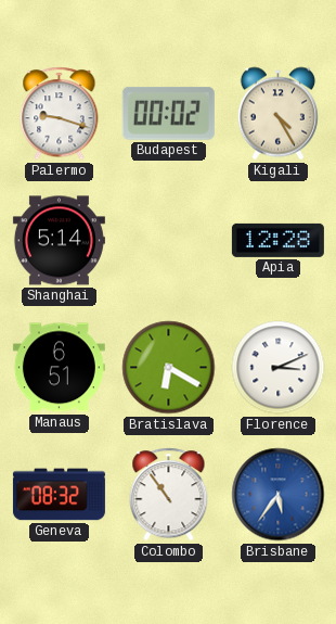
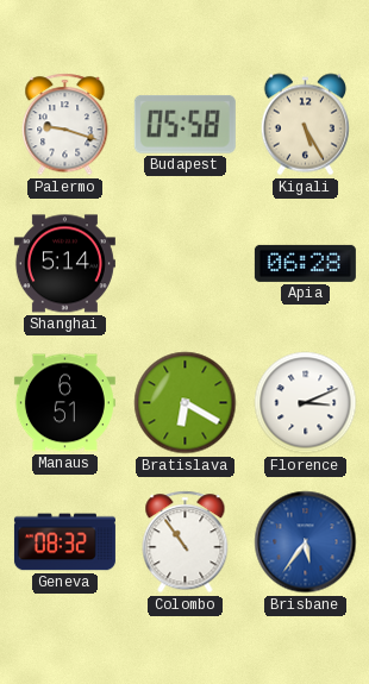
Budapest: 00:02 -> 05:58
Kigali: 4:25 -> 5:25
Apia: 12:28 -> 06:28
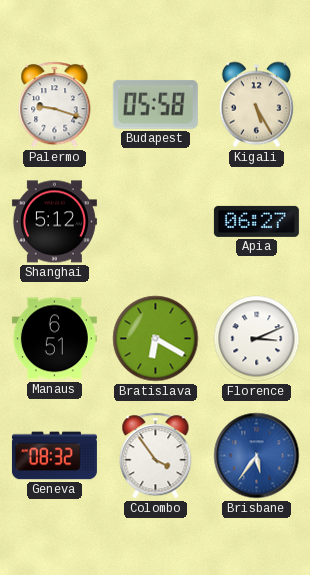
Shanghai: 5:14 -> 5:12
Apia: 06:28 -> 06:27
Colombo: 10:54 -> 3:54
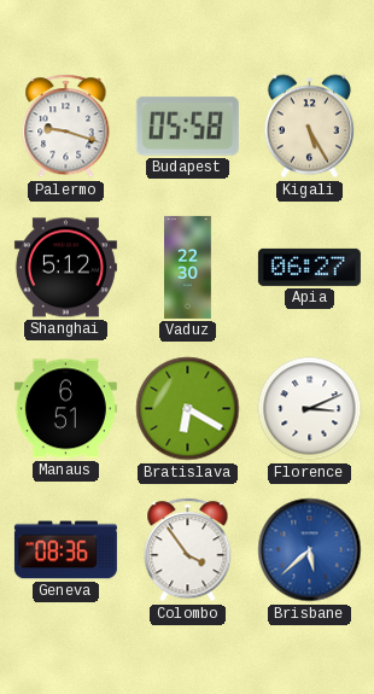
Vaduz: none -> 22:30
Geneva: 08:32 -> 08:36
Brisbane: 5:36 -> 5:38
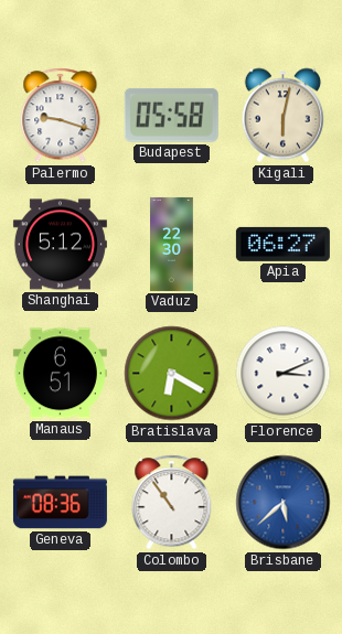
Kigali: 5:25 -> 6:02
Colombo: 3:54 -> 10:54
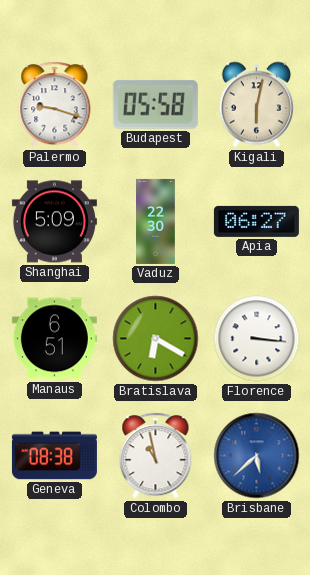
Shanghai: 5:12 -> 5:09
Florence: 3:11 -> 3:16
Geneva: 08:36 -> 08:38
Colombo: 10:54 -> 10:58
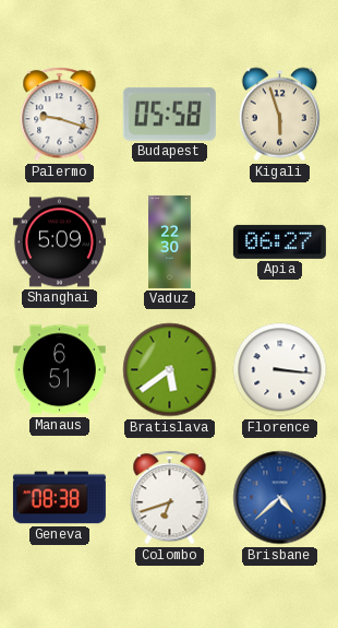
Kigali: 6:02 -> 5:57
Bratislava: 6:20 -> 5:39
Colombo: 10:58 -> 6:42
Brisbane: 5:38 -> 4:38
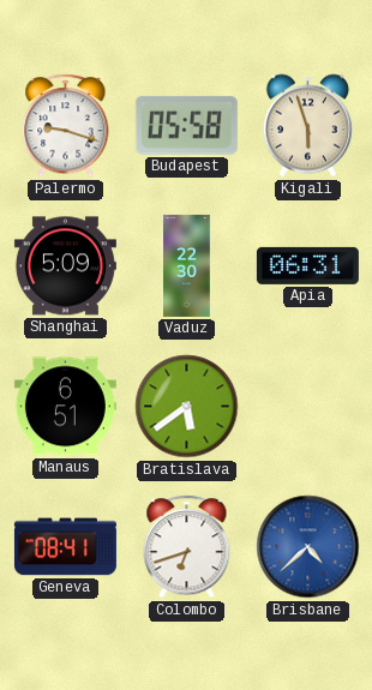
Apia: 06:27 -> 06:31
Florence: 3:16 -> none
Geneva: 08:38 -> 08:41
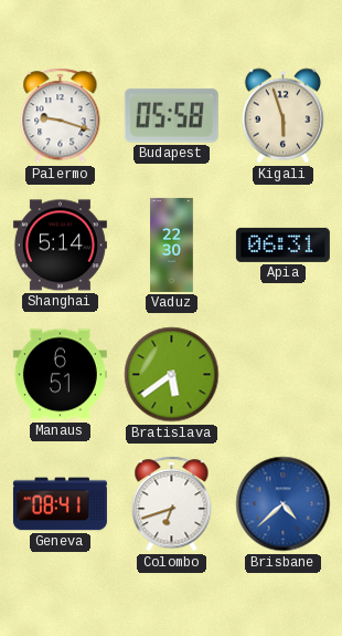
Shanghai: 5:09 -> 5:14
